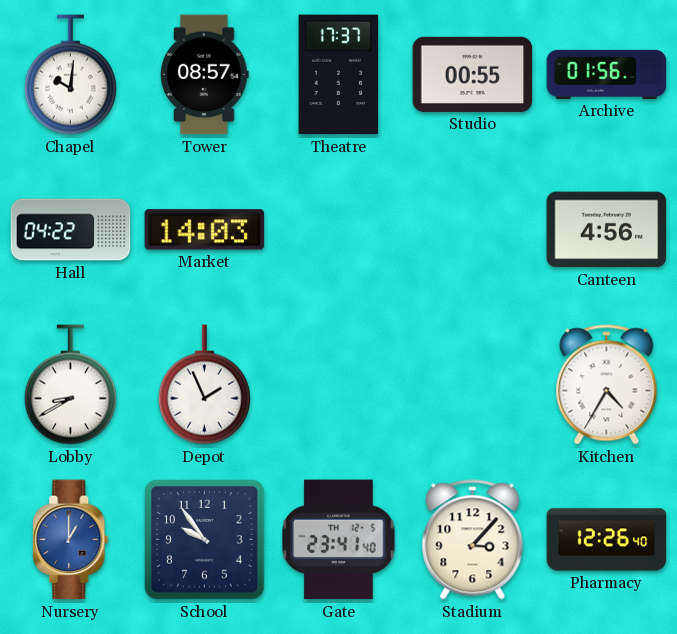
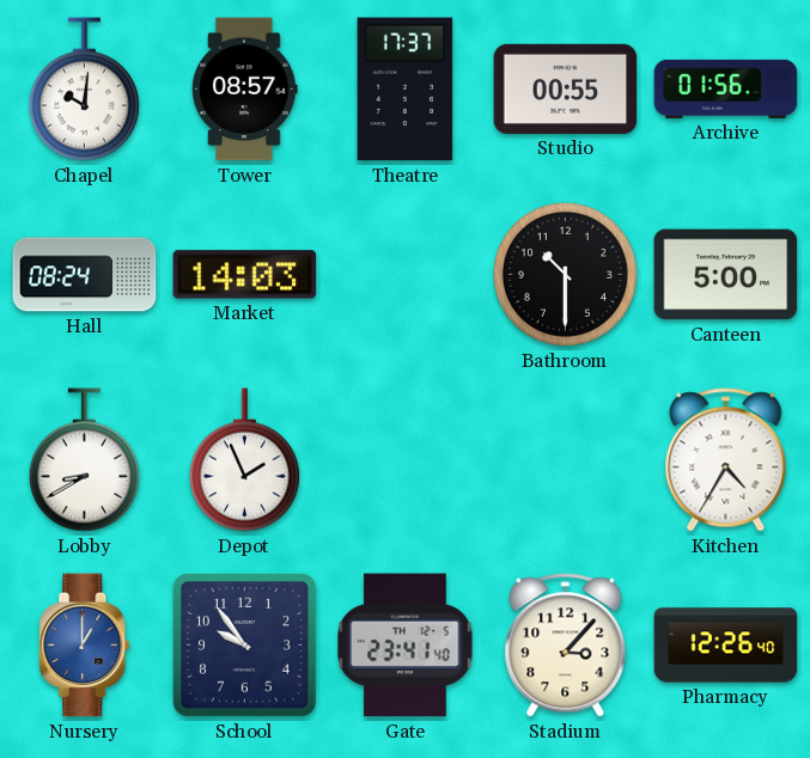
Hall: 04:22 -> 08:24
Bathroom: none -> 10:30
Canteen: 4:56 -> 5:00
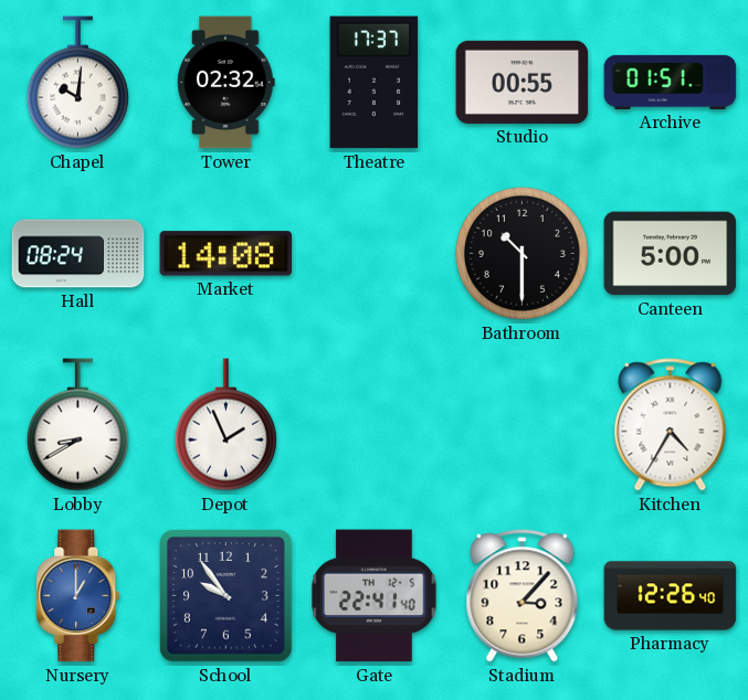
Tower: 08:57 -> 02:32
Archive: 01:56 -> 01:51
Market: 14:03 -> 14:08
Gate: 23:41 -> 22:41
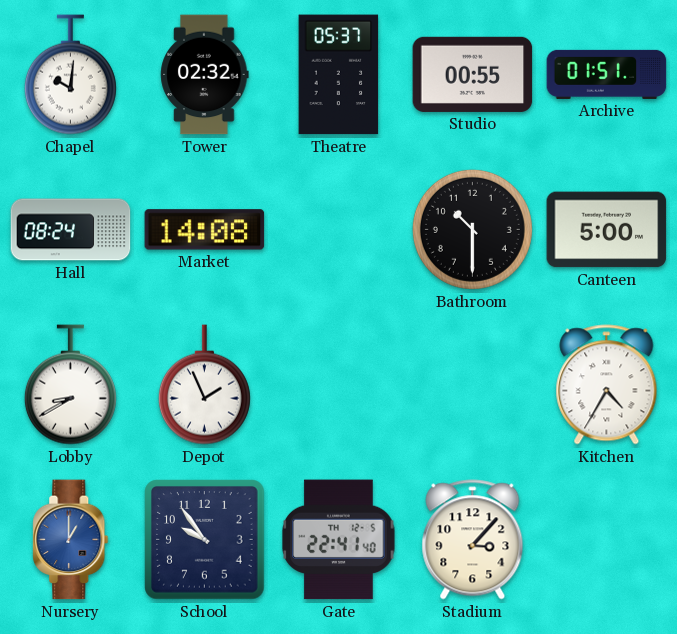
Theatre: 17:37 -> 05:37
Pharmacy: 12:26 -> none
